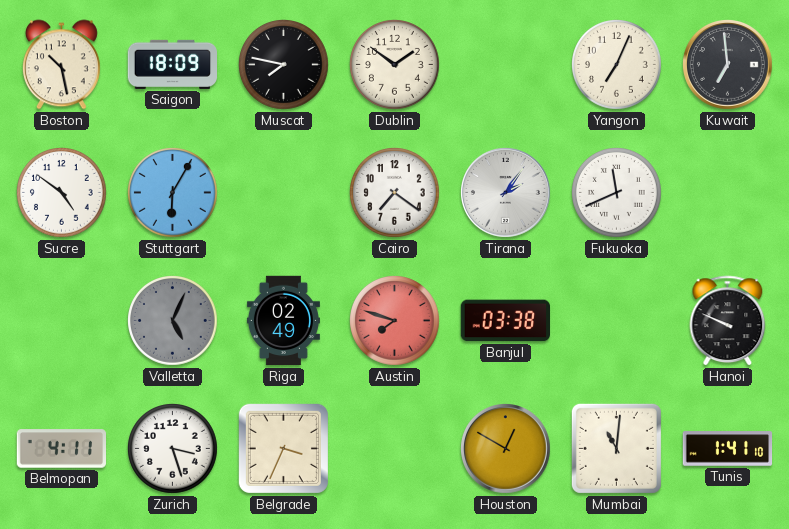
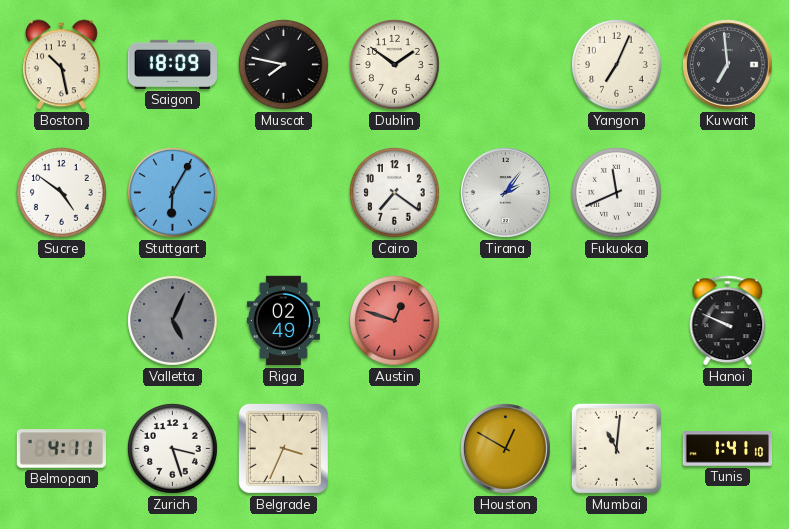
Austin: 7:48 -> 12:48
Banjul: 03:38 -> none
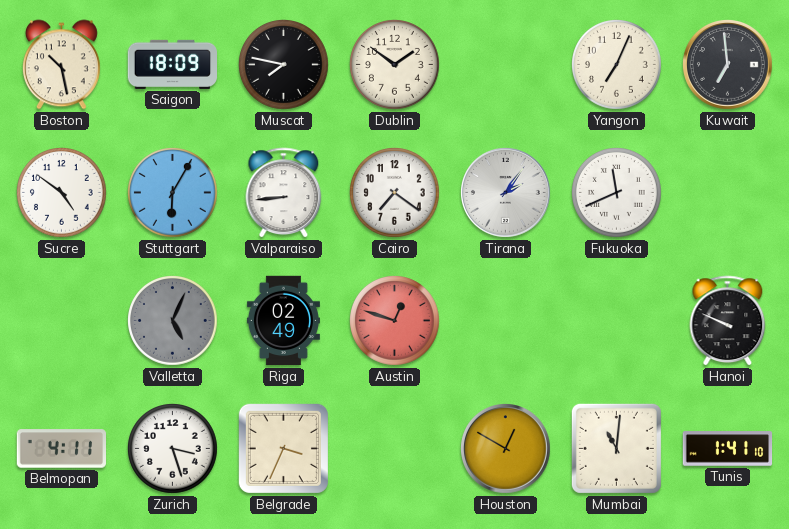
Valparaiso: none -> 8:44
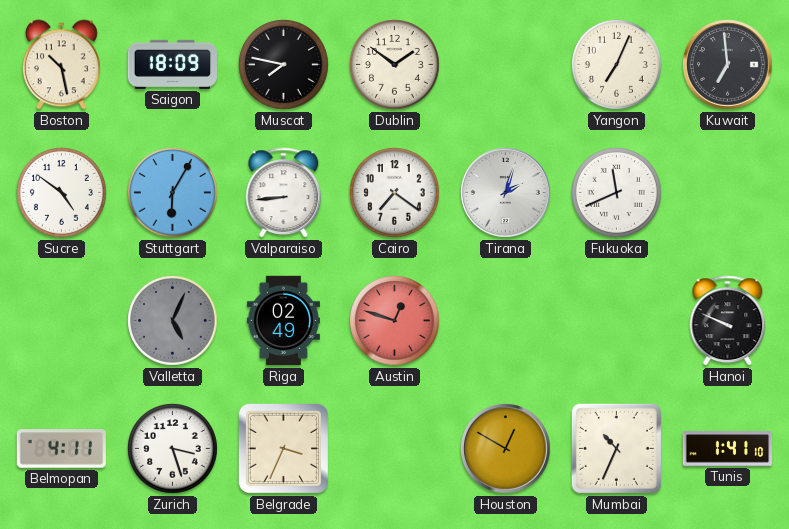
Tirana: 2:06 -> 2:03
Mumbai: 11:01 -> 10:34
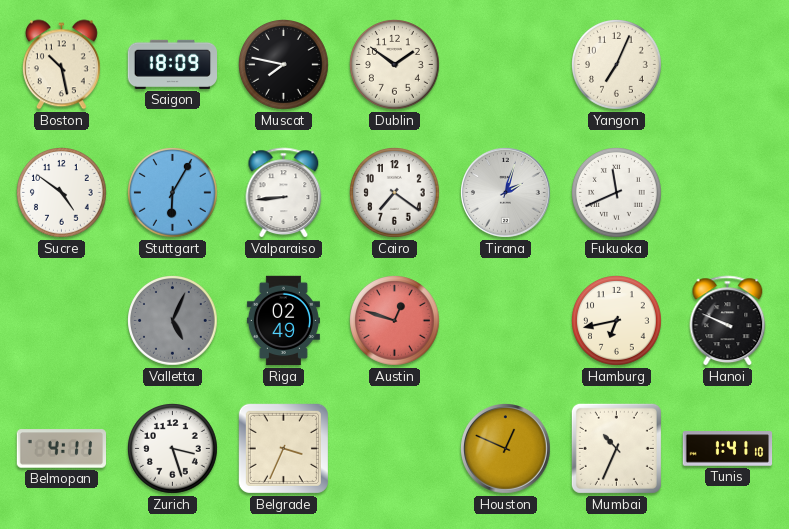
Kuwait: 6:59 -> none
Hamburg: none -> 6:43
Houston: 12:50 -> 12:49
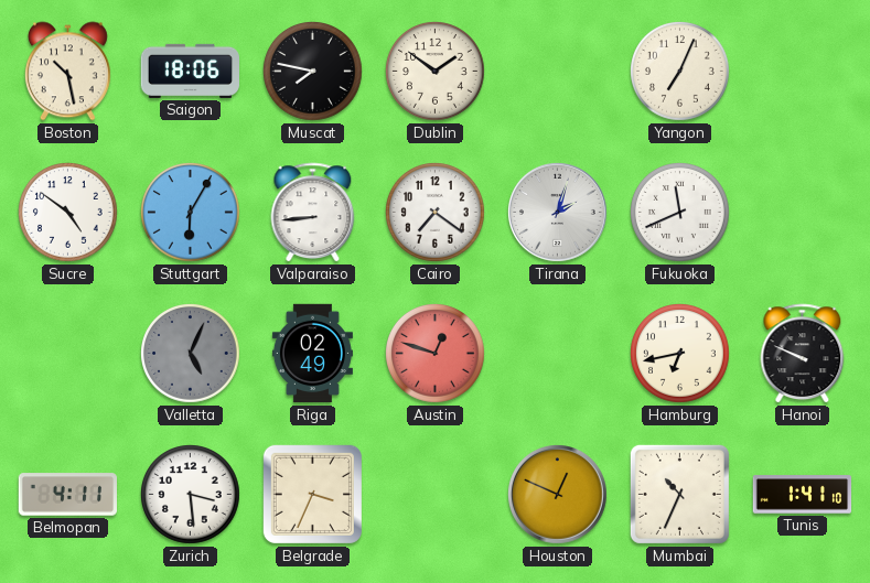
Saigon: 18:09 -> 18:06
Zurich: 3:27 -> 3:29
